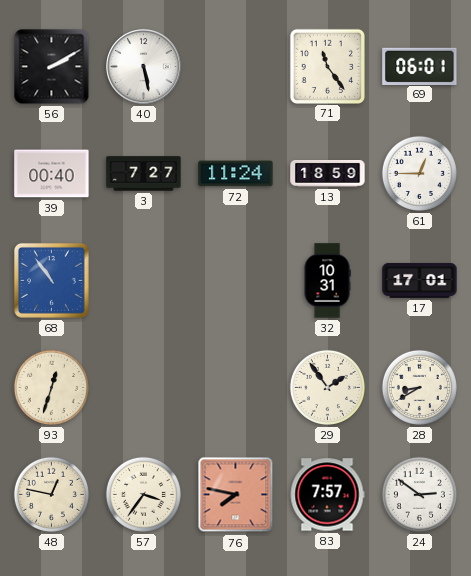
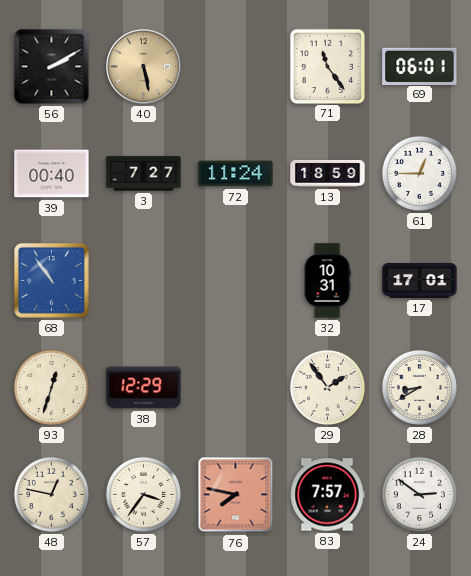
40 dial: white -> champagne
38: none -> 12:29
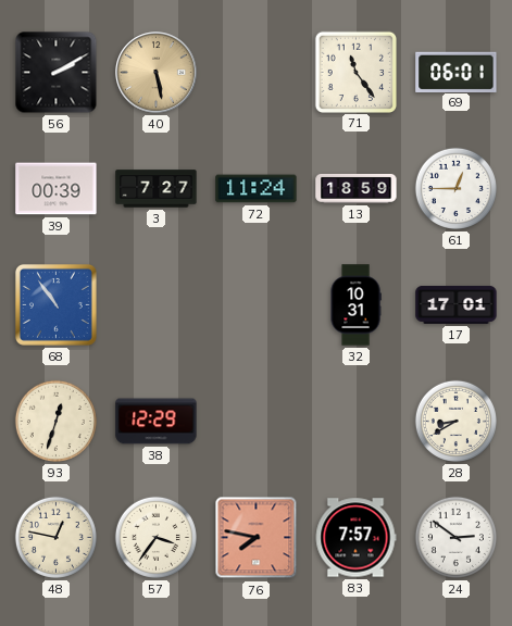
39: 00:40 -> 00:39
29: 1:54 -> none
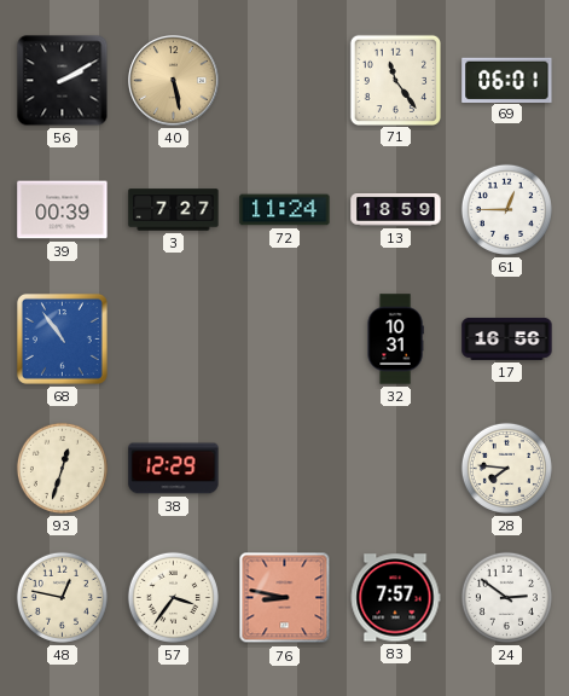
17: 17:01 -> 16:56
28: 8:40 -> 7:46
76: 7:47 -> 8:47
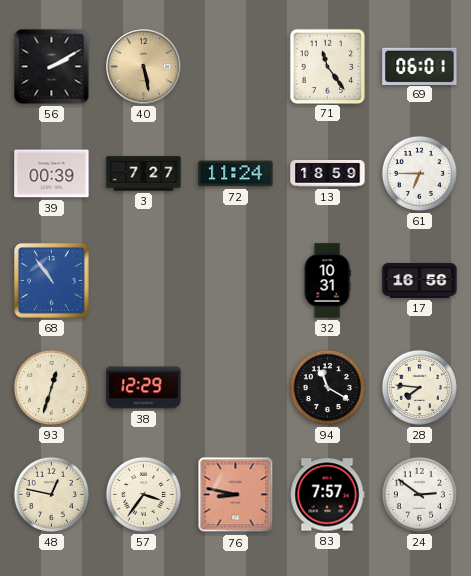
61: 12:45 -> 6:45
94: none -> 11:20
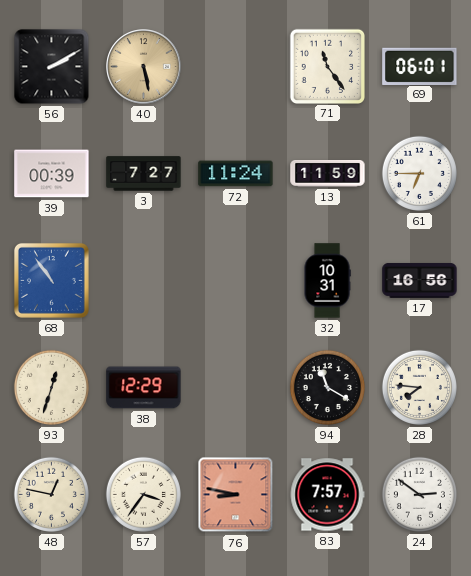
13: 18:59 -> 11:59
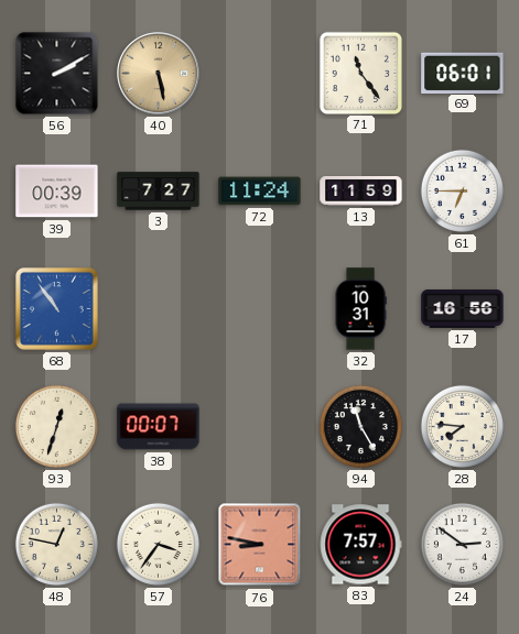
38: 12:29 -> 00:07
94: 11:20 -> 11:25
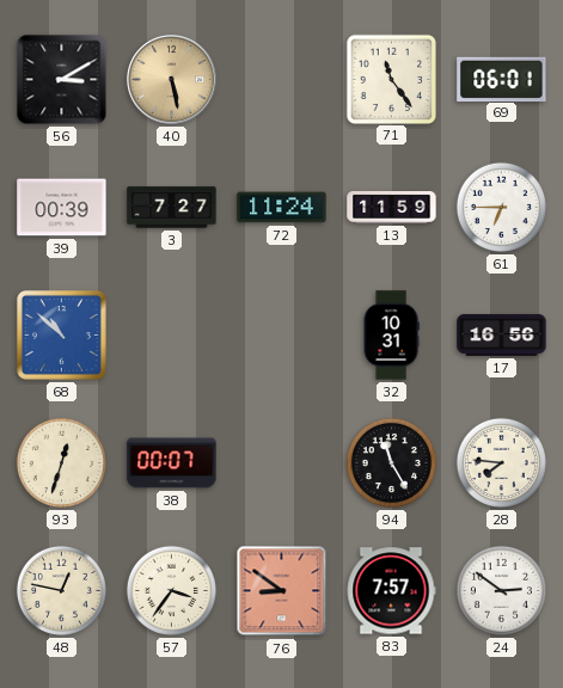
56: 2:10 -> 3:10
68: 10:54 -> 10:52
76: 8:47 -> 8:51
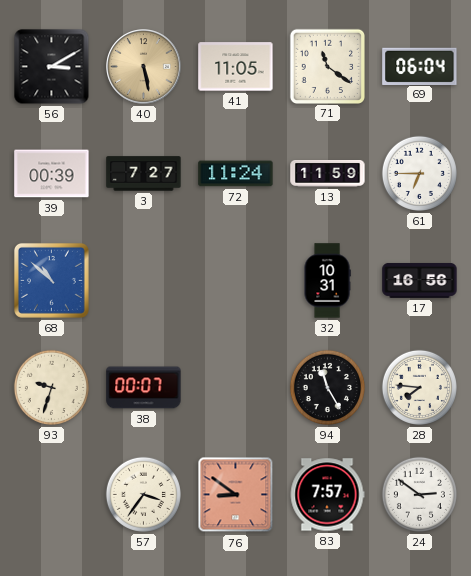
41: none -> 11:05
71: 11:24 -> 11:21
69: 06:01 -> 06:04
93: 12:33 -> 9:33
48: 12:47 -> none
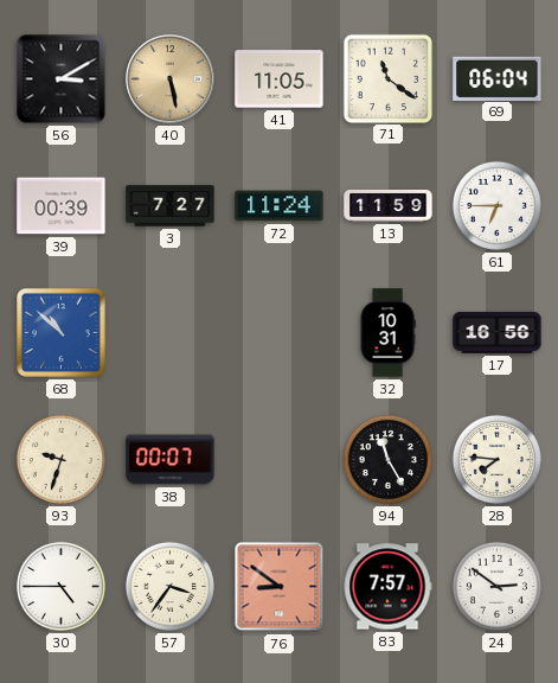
30: none -> 4:45
